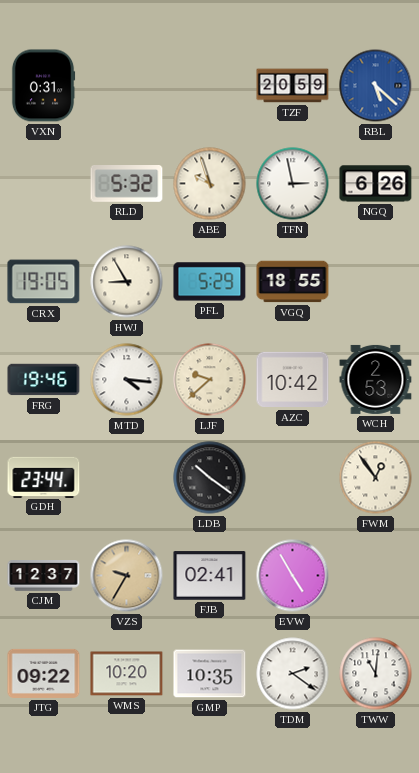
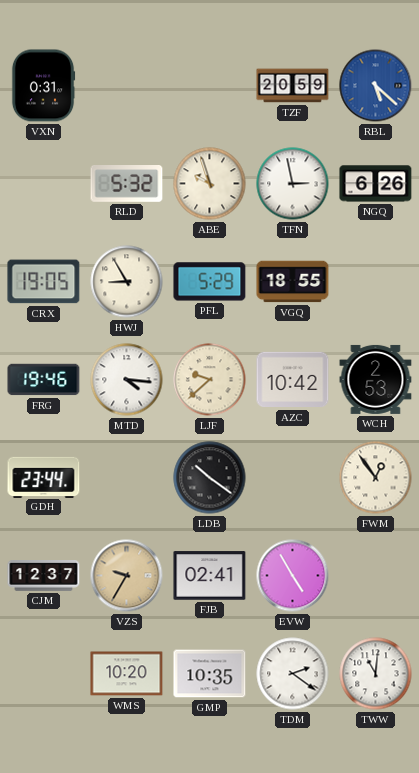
JTG: 09:22 -> none
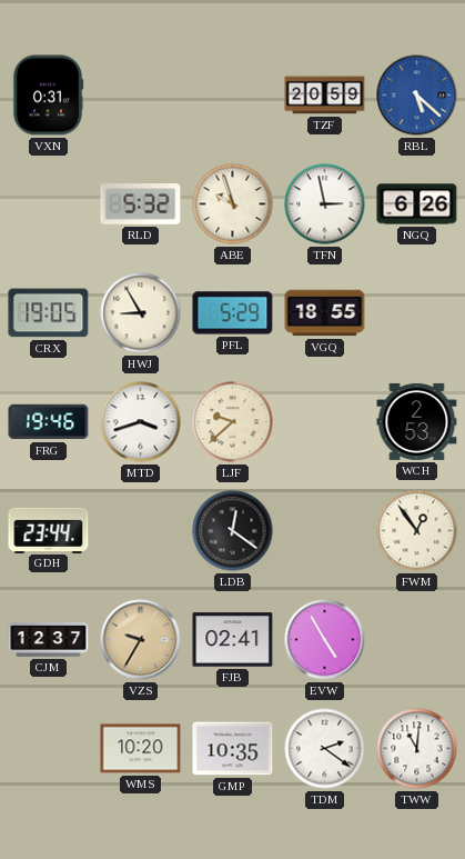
MTD: 4:16 -> 3:42
AZC: 10:42 -> none
LDB: 10:21 -> 12:21
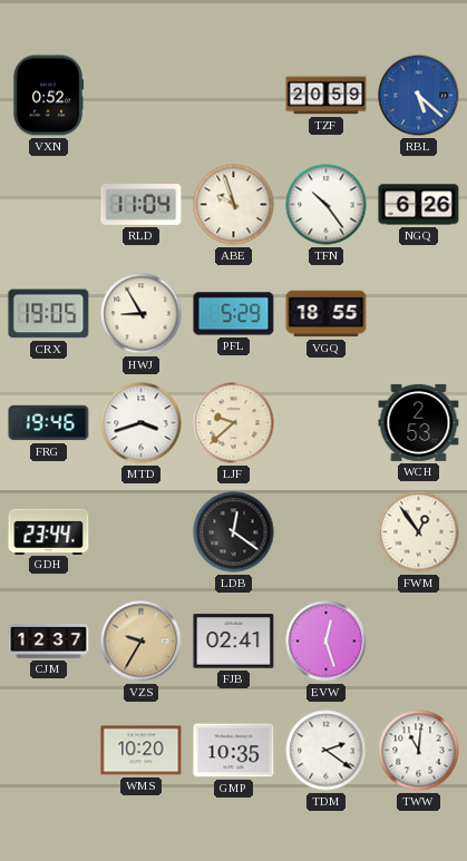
VXN: 0:31 -> 0:52
RLD: 5:32 -> 11:04
TFN: 2:58 -> 10:24
EVW: 4:55 -> 12:27
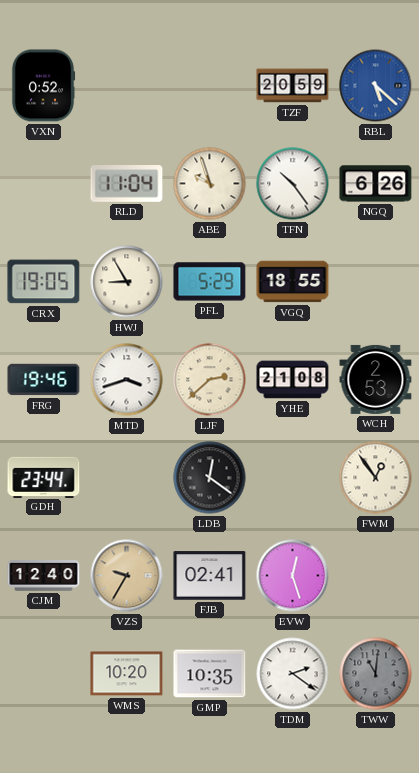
LJF: 9:38 -> 2:38
YHE: none -> 21:08
CJM: 12:37 -> 12:40
TWW dial: white -> grey
